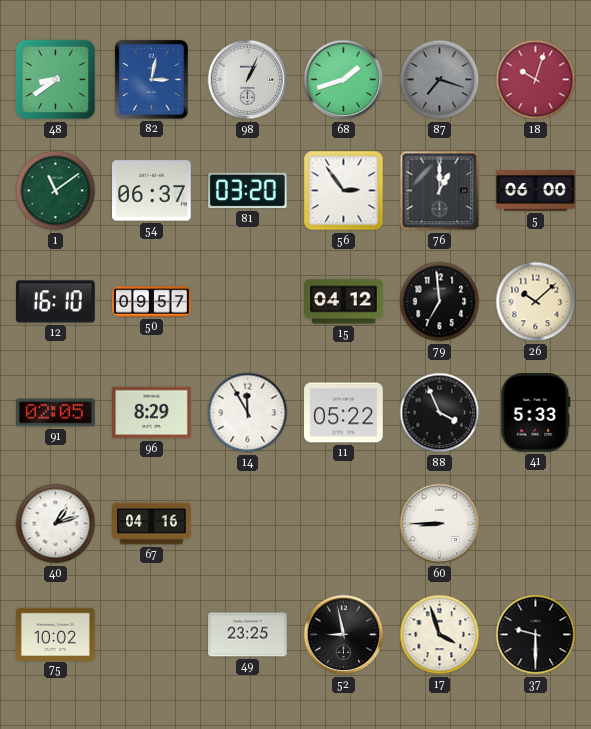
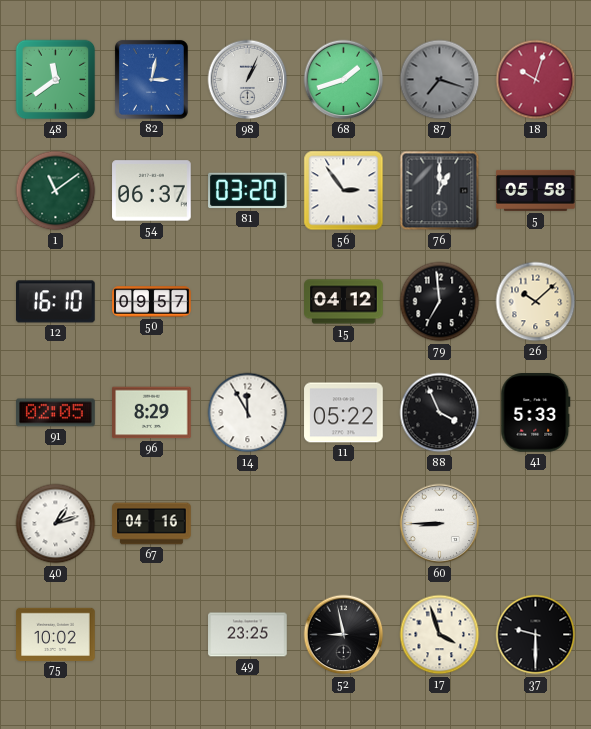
48: 8:39 -> 11:39
5: 06:00 -> 05:58
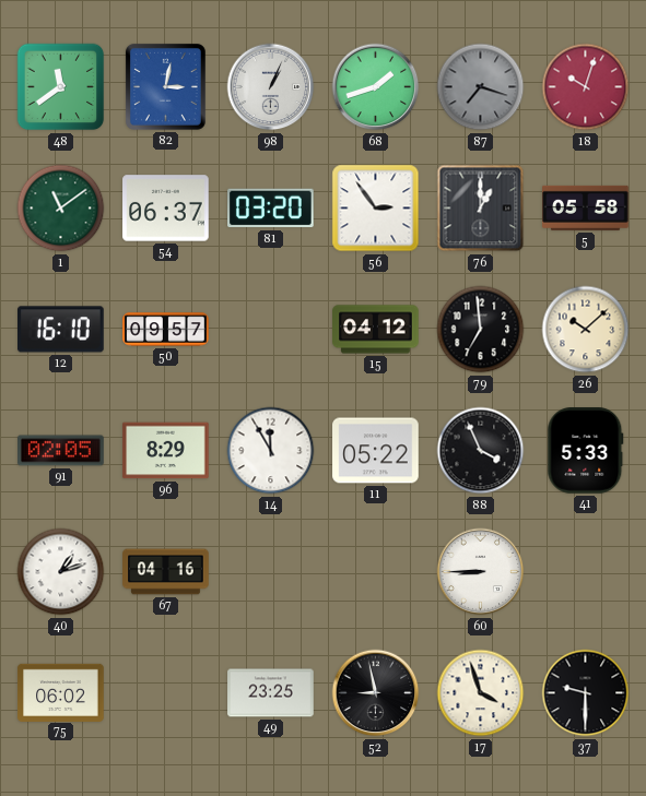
75: 10:02 -> 06:02
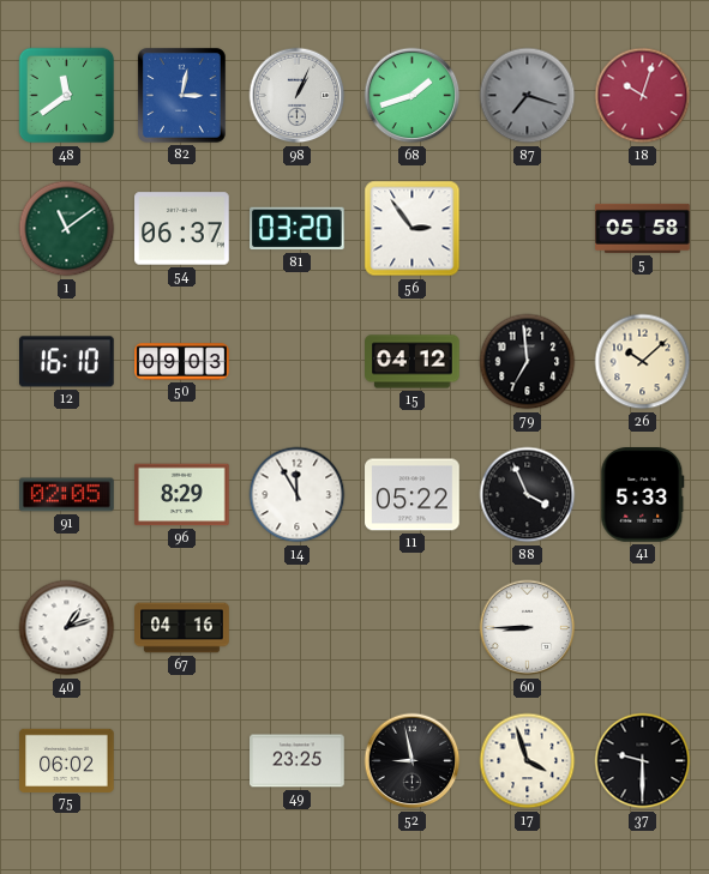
76: 1:00 -> none
50: 09:57 -> 09:03
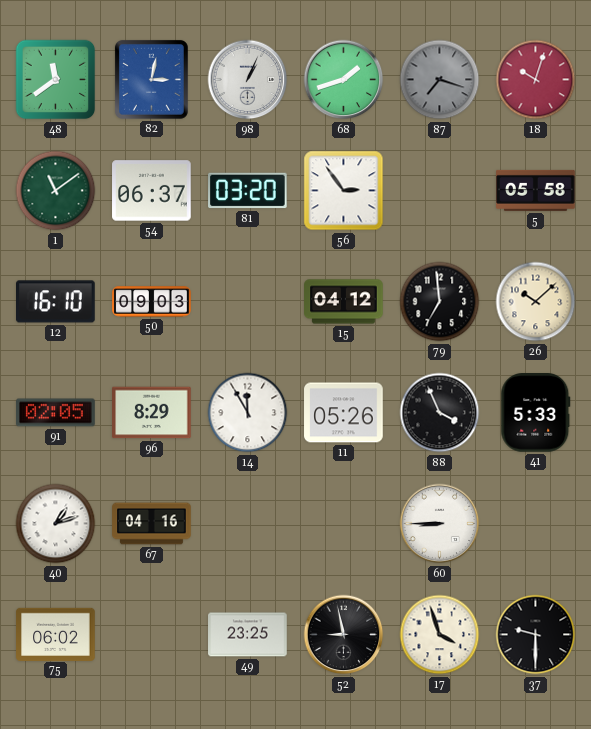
11: 05:22 -> 05:26
